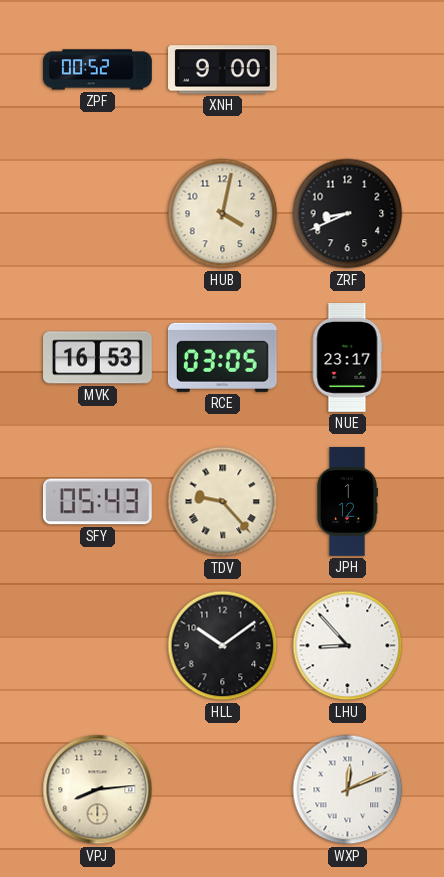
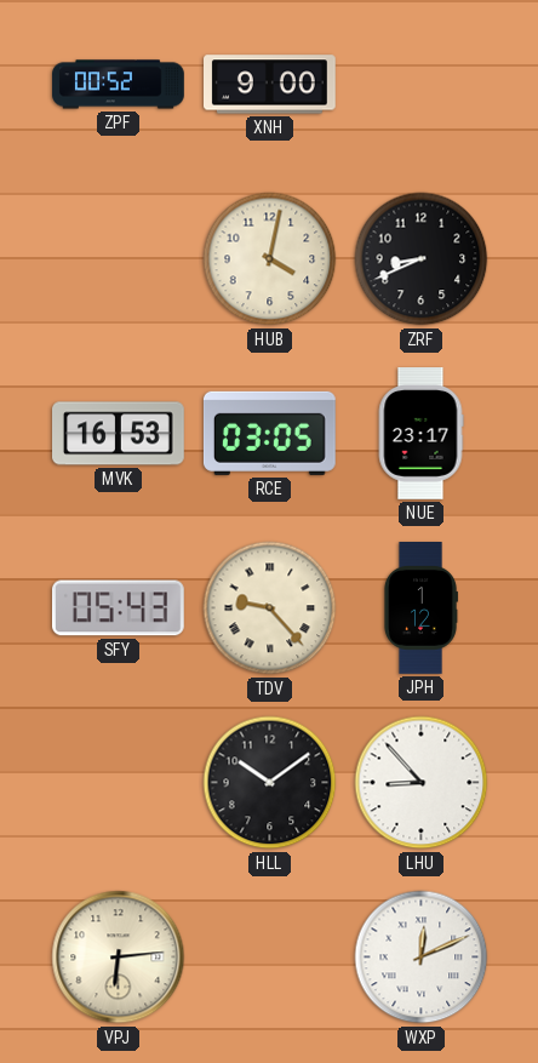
VPJ: 8:14 -> 6:14
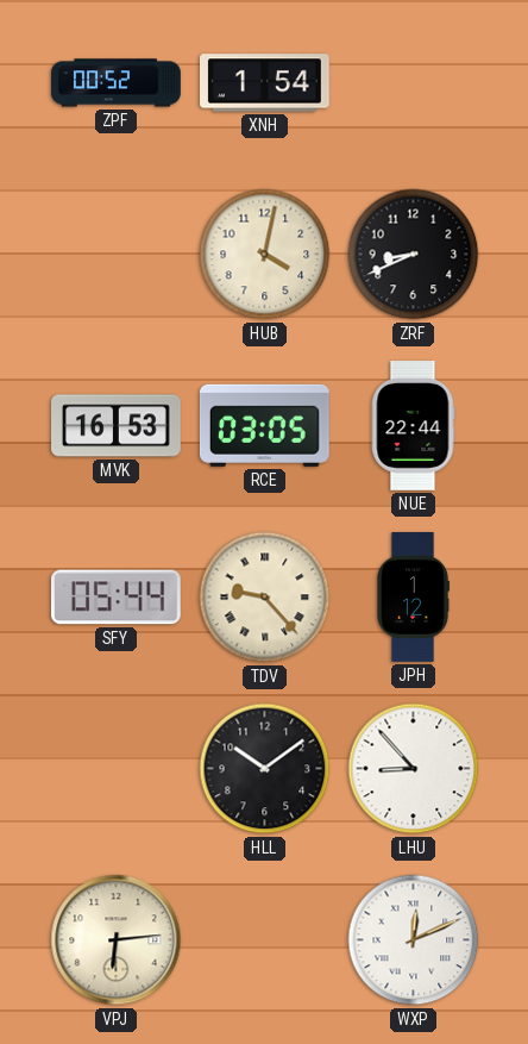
XNH: 9:00 -> 1:54
NUE: 23:17 -> 22:44
SFY: 05:43 -> 05:44
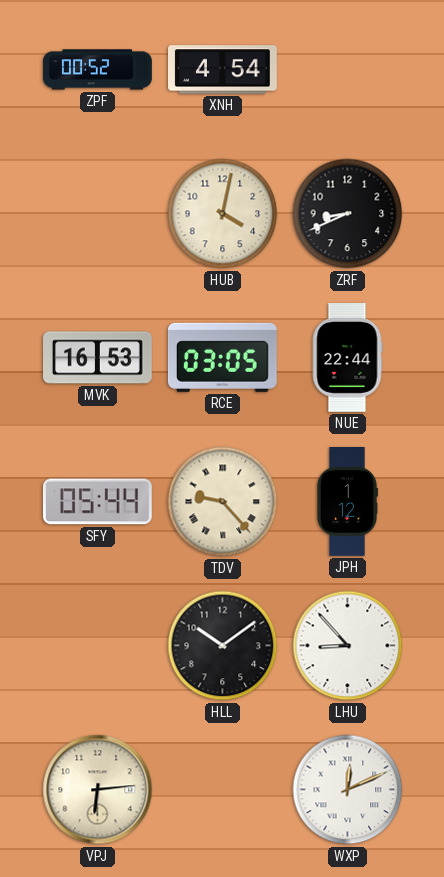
XNH: 1:54 -> 4:54
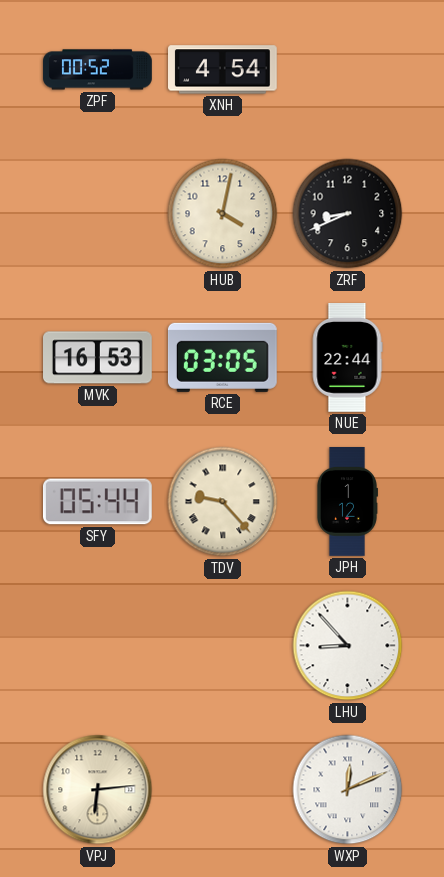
HLL: 10:09 -> none
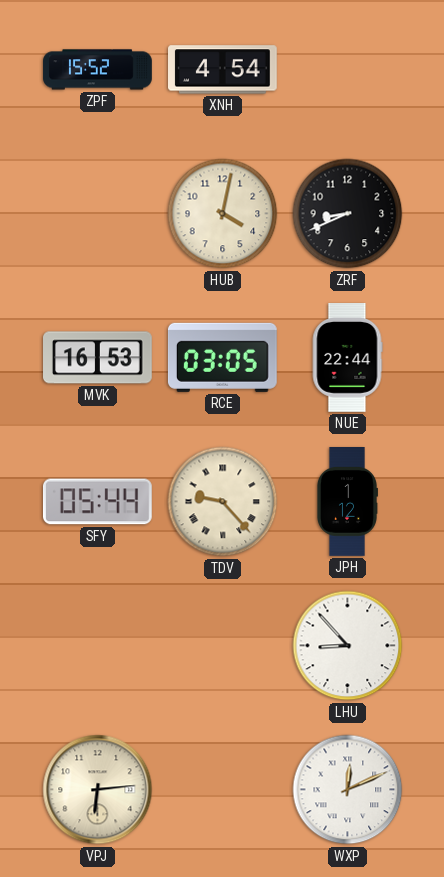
ZPF: 00:52 -> 15:52
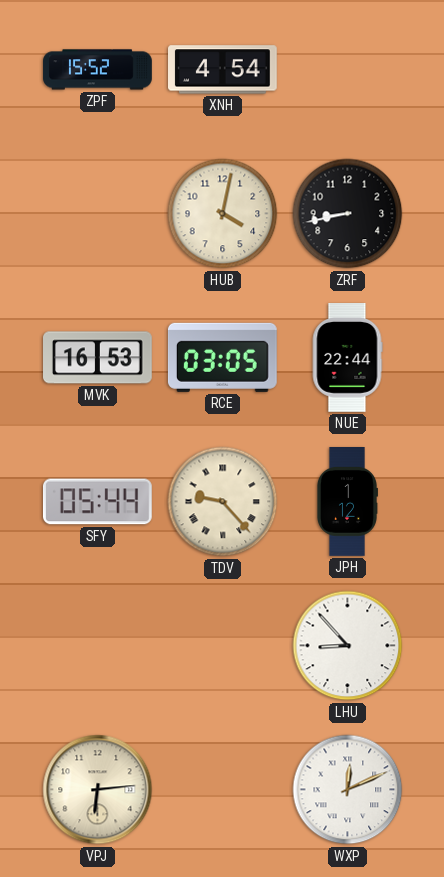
ZRF: 8:41 -> 8:43
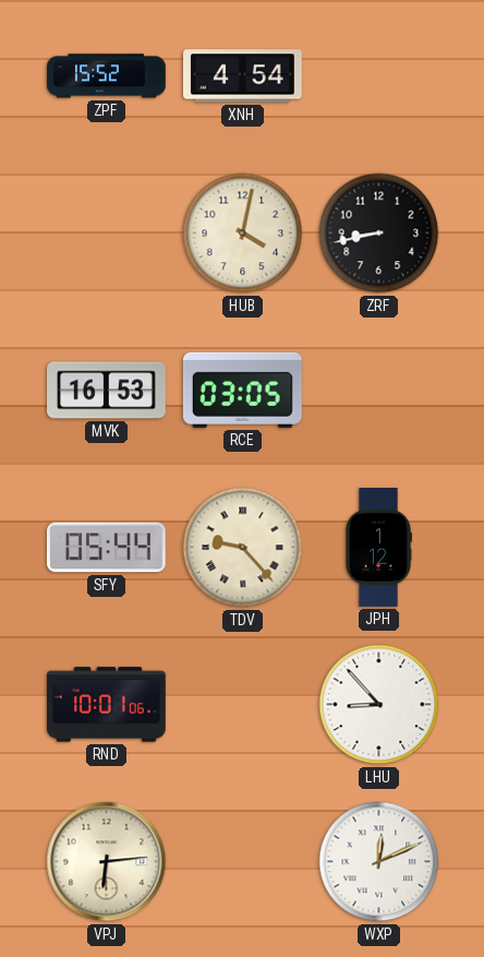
NUE: 22:44 -> none
RND: none -> 10:01
